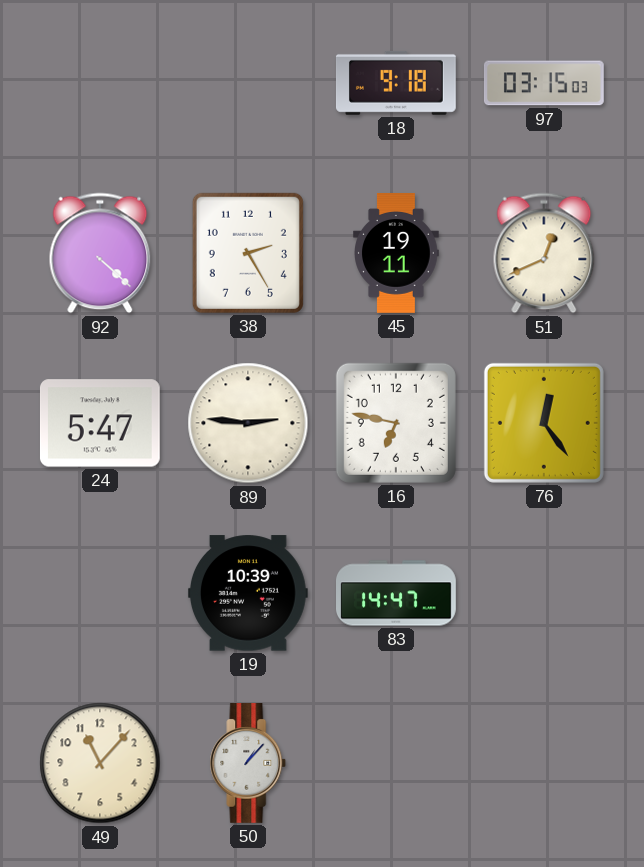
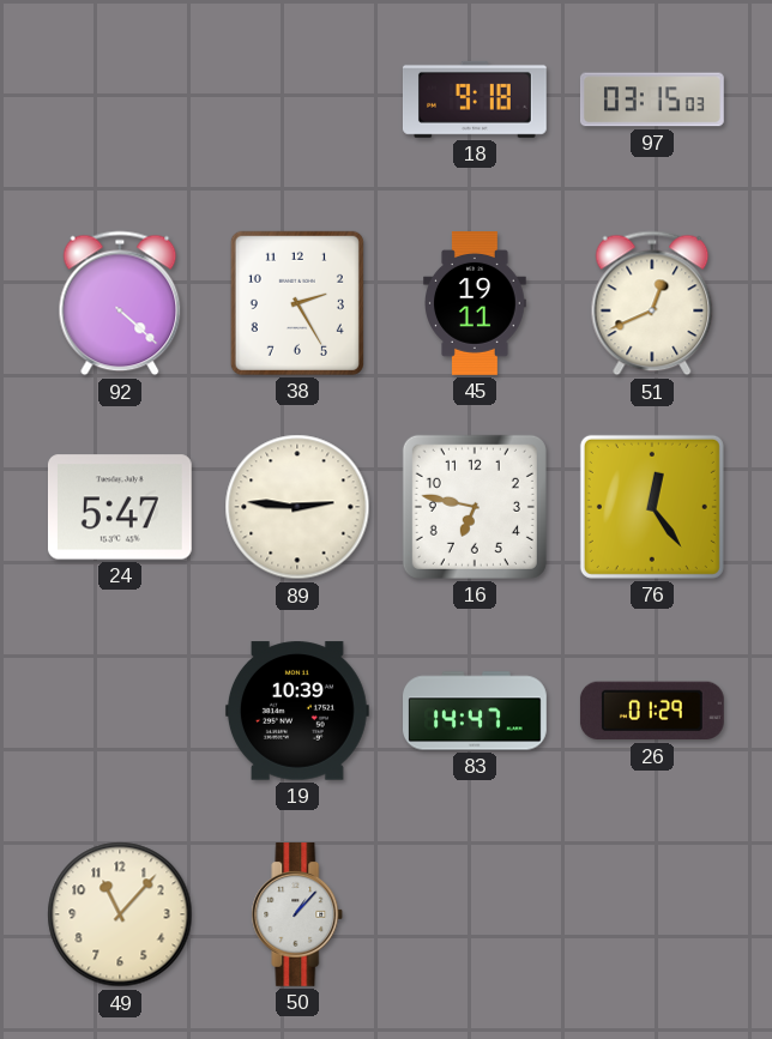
26: none -> 01:29
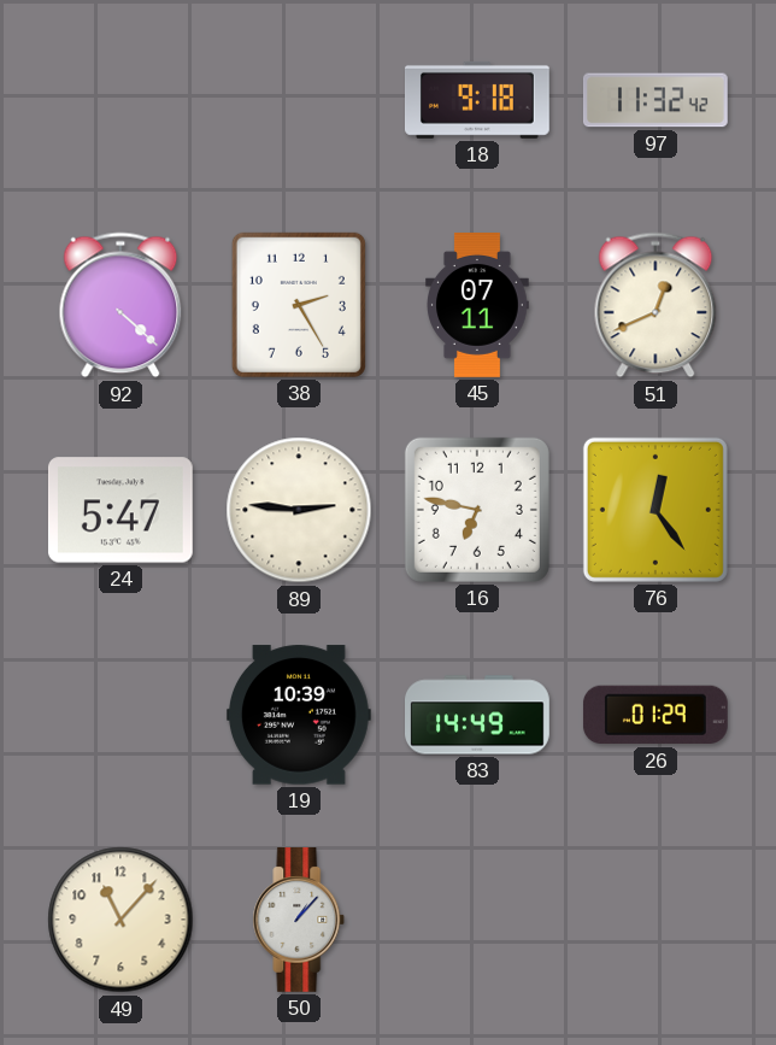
97: 03:15 -> 11:32
45: 19:11 -> 07:11
83: 14:47 -> 14:49
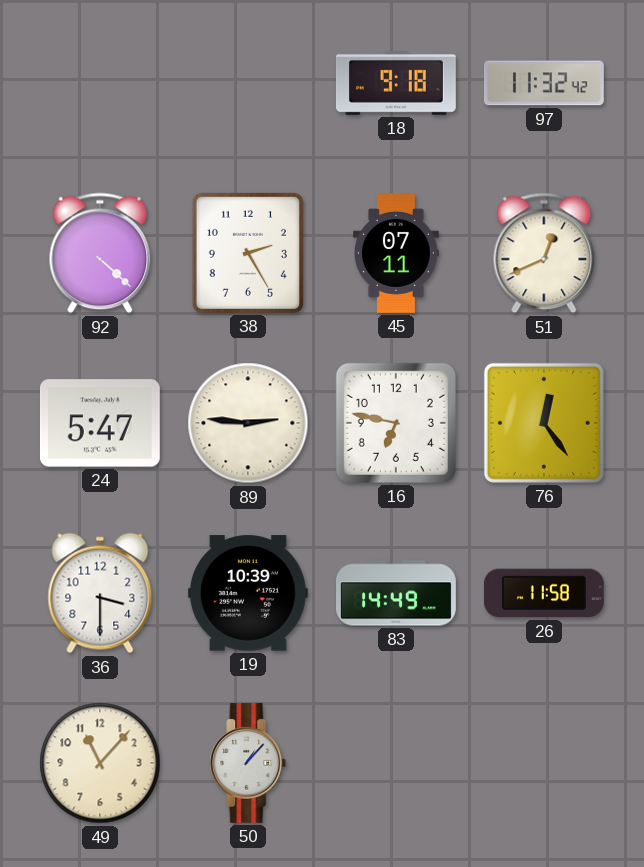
36: none -> 3:30
26: 01:29 -> 11:58
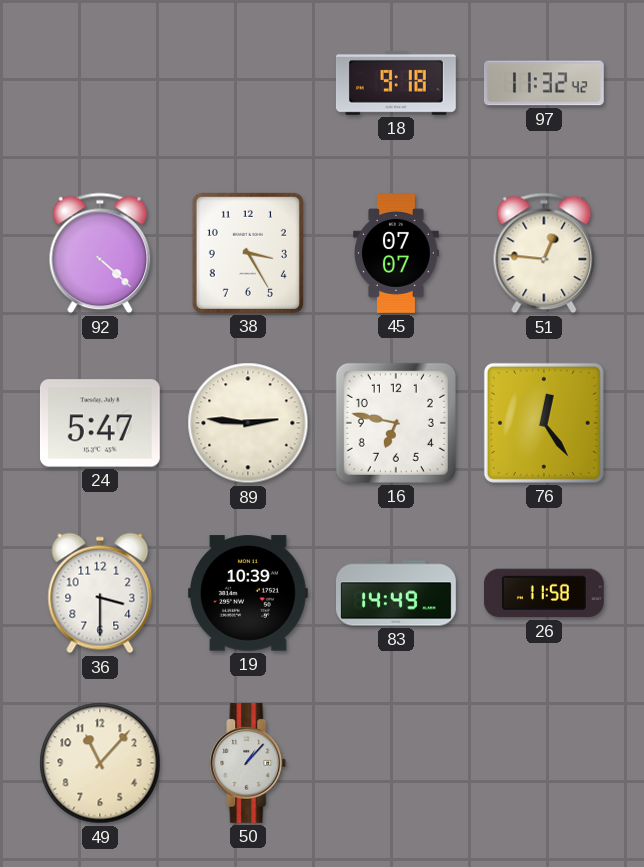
38: 2:25 -> 3:25
45: 07:11 -> 07:07
51: 12:41 -> 12:46
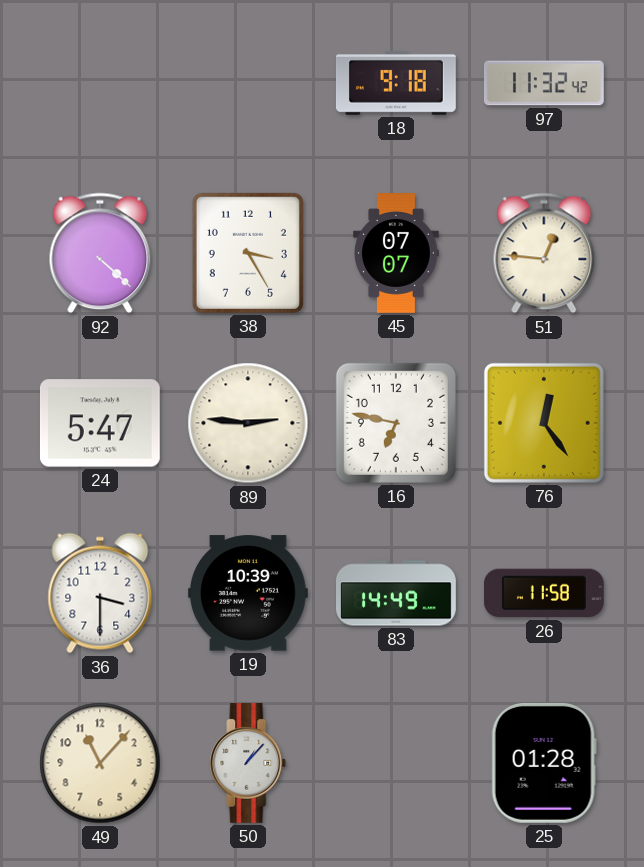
25: none -> 01:28
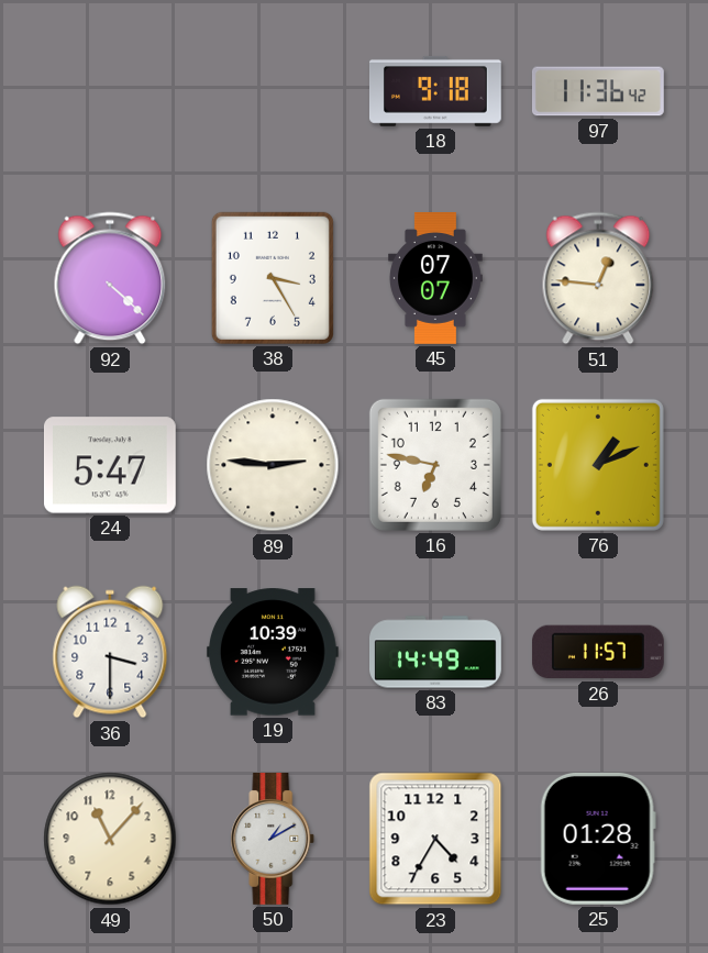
97: 11:32 -> 11:36
76: 12:24 -> 1:11
26: 11:58 -> 11:57
50: 1:07 -> 1:10
23: none -> 4:35
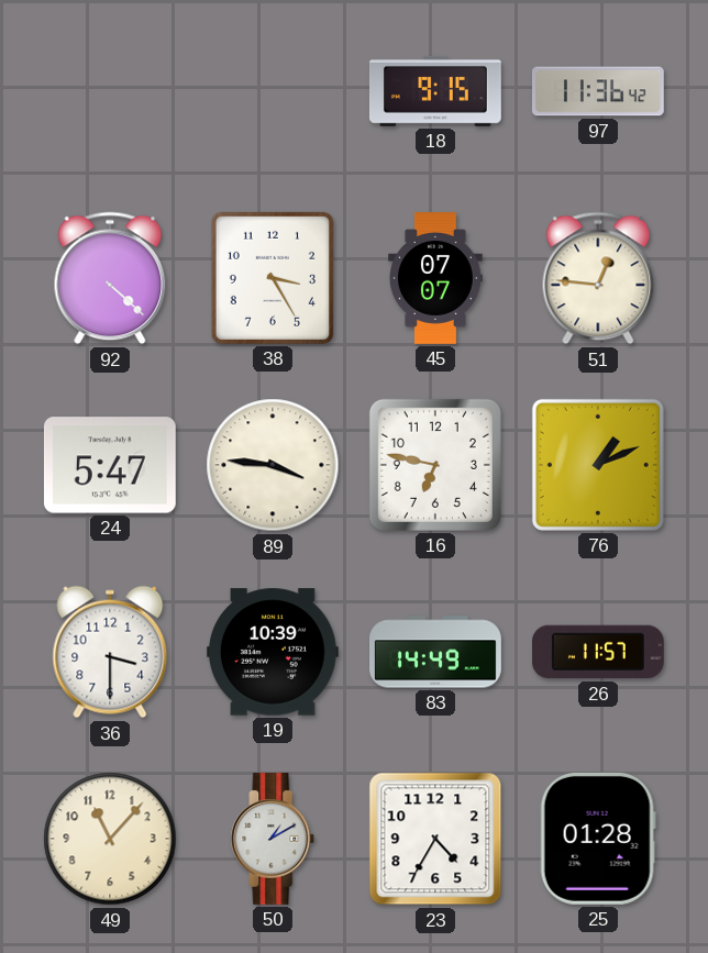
18: 9:18 -> 9:15
89: 2:46 -> 3:46
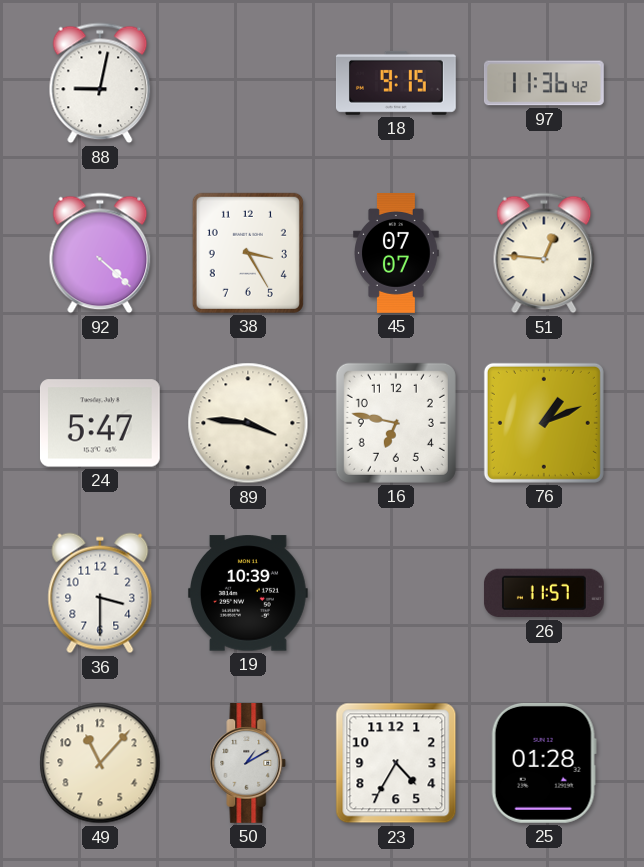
88: none -> 9:02
83: 14:49 -> none
